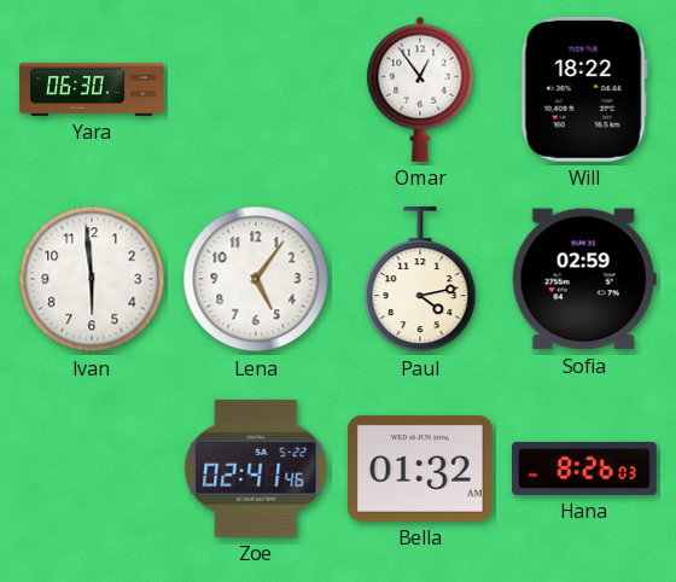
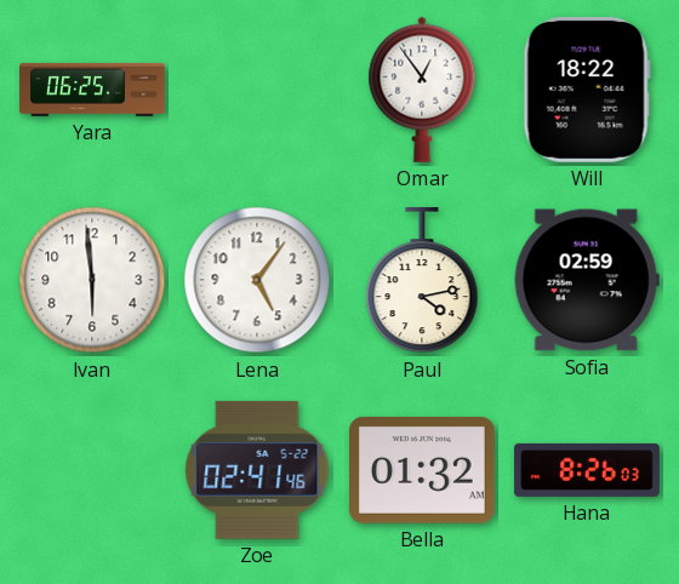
Yara: 06:30 -> 06:25
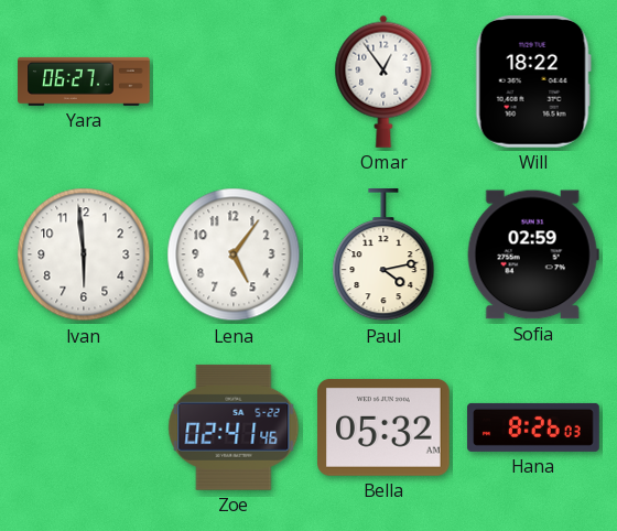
Yara: 06:25 -> 06:27
Bella: 01:32 -> 05:32
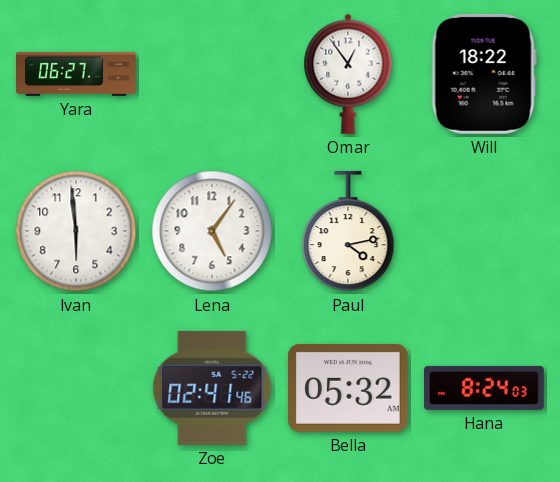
Sofia: 02:59 -> none
Hana: 8:26 -> 8:24
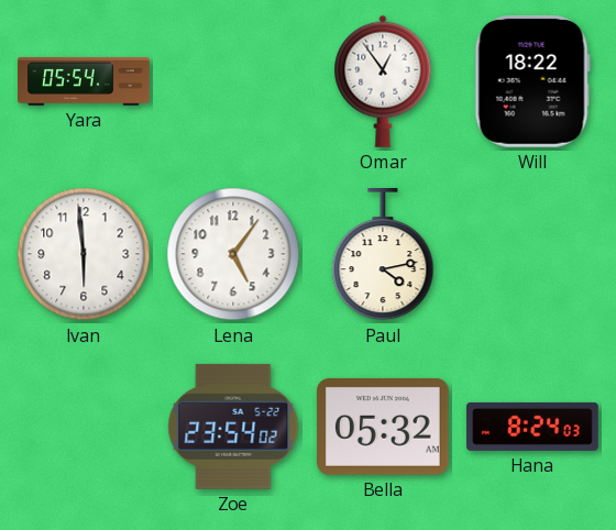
Yara: 06:27 -> 05:54
Zoe: 02:41 -> 23:54
